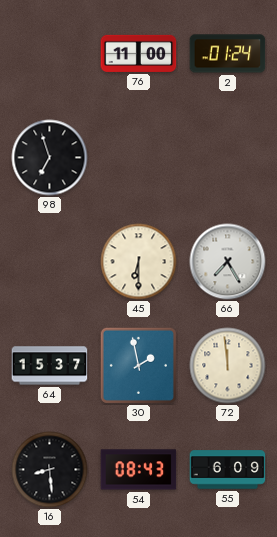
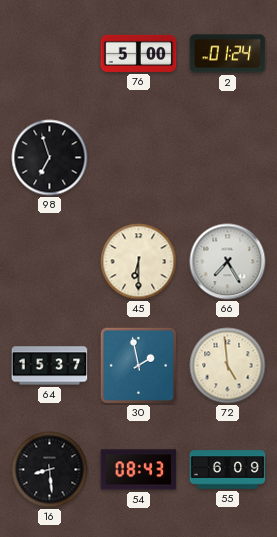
76: 11:00 -> 5:00
72: 11:59 -> 4:59
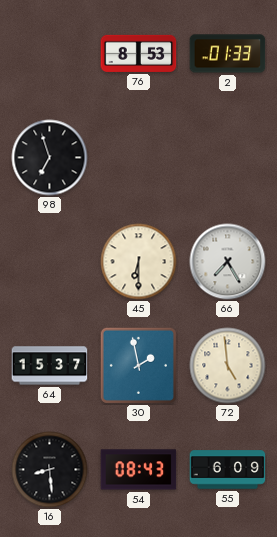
76: 5:00 -> 8:53
2: 01:24 -> 01:33
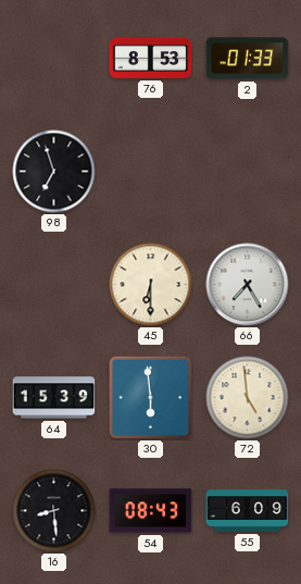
64: 15:37 -> 15:39
30: 1:58 -> 5:59
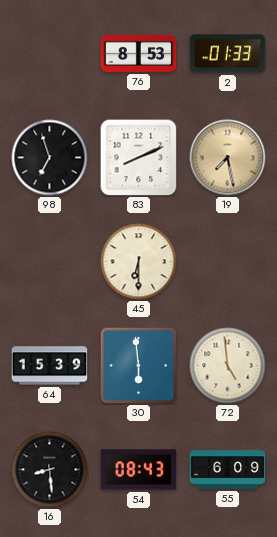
83: none -> 8:11
19: none -> 7:28
66: 7:25 -> none
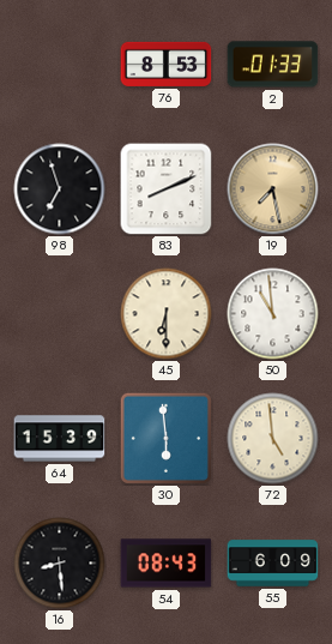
50: none -> 10:59
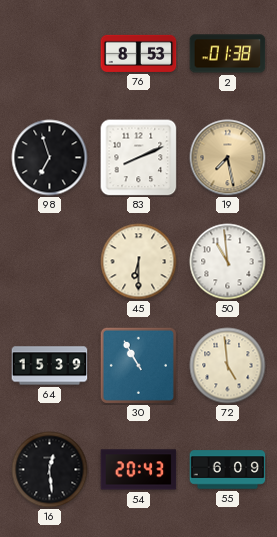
2: 01:33 -> 01:38
30: 5:59 -> 10:55
16: 8:29 -> 12:29
54: 08:43 -> 20:43
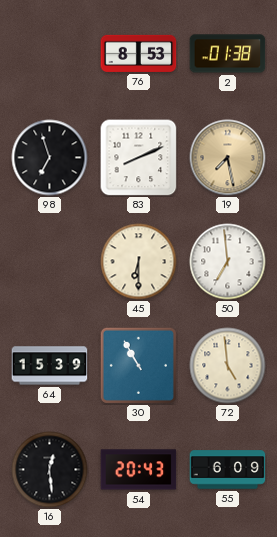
50: 10:59 -> 6:59
